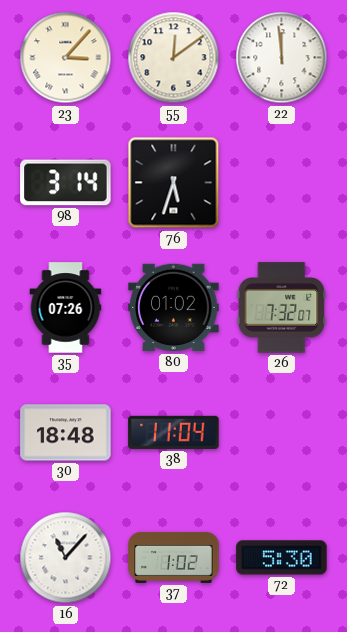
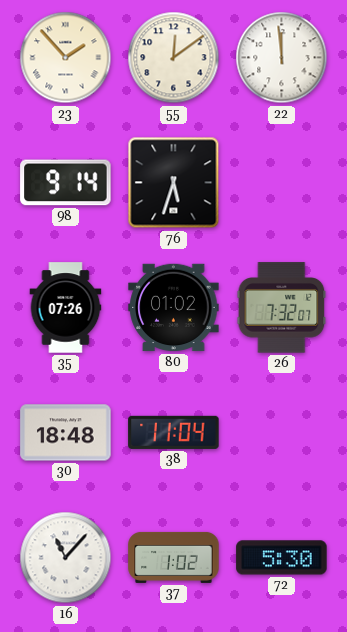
23: 3:07 -> 1:53
98: 3:14 -> 9:14
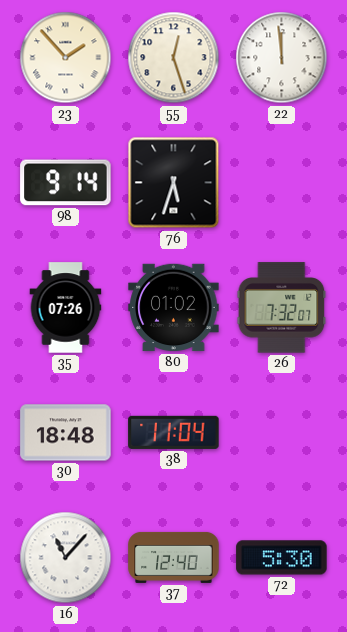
55: 12:09 -> 12:27
37: 1:02 -> 12:40
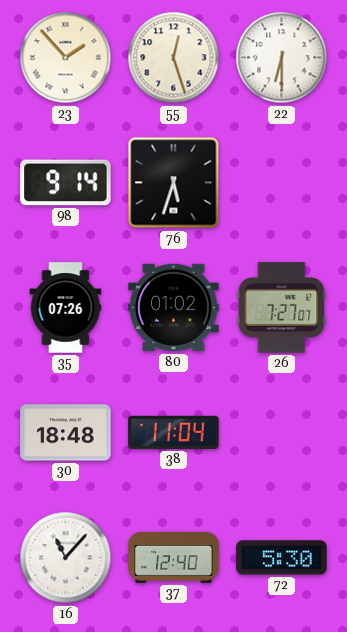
22: 11:59 -> 6:30
26: 7:32 -> 7:27
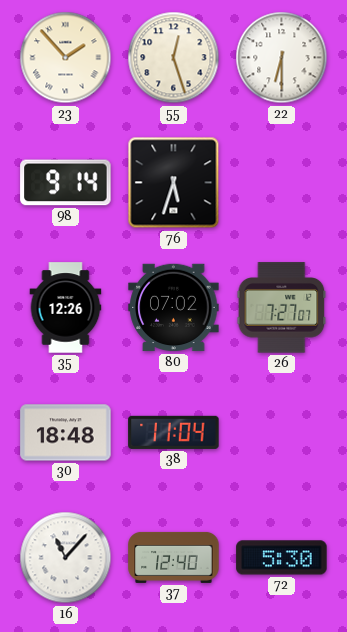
35: 07:26 -> 12:26
80: 01:02 -> 07:02
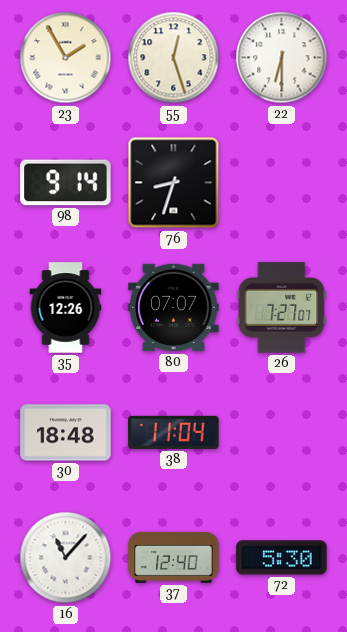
23: 1:53 -> 1:55
76: 5:33 -> 8:33
80: 07:02 -> 07:07
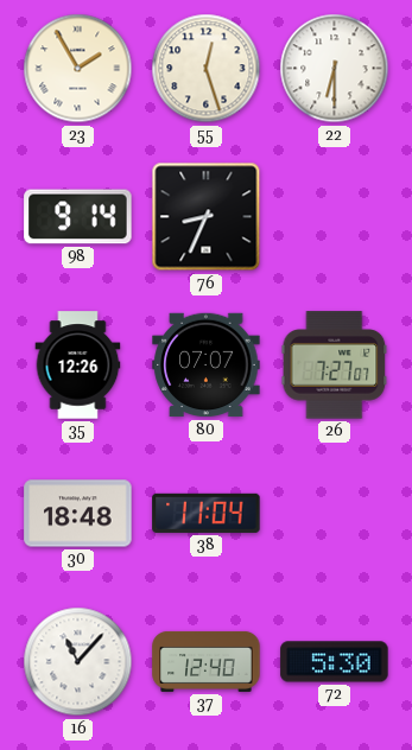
76: 8:33 -> 8:34
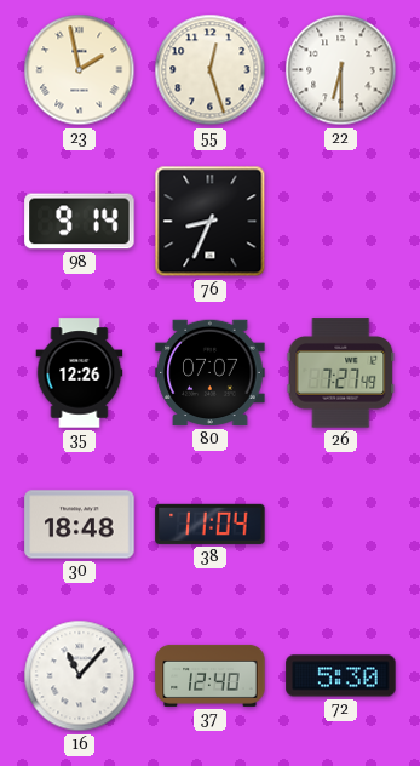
23: 1:55 -> 1:58
26: 7:27:07 -> 7:27:49
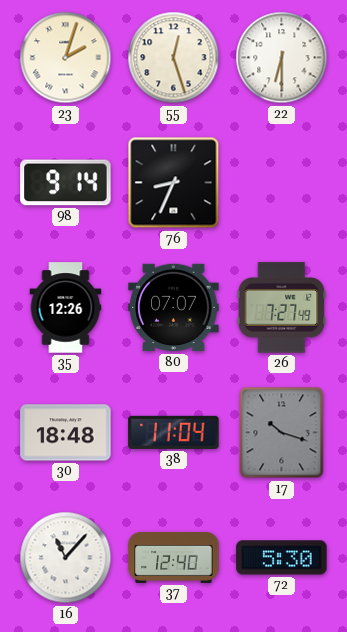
23: 1:58 -> 2:03
17: none -> 10:18
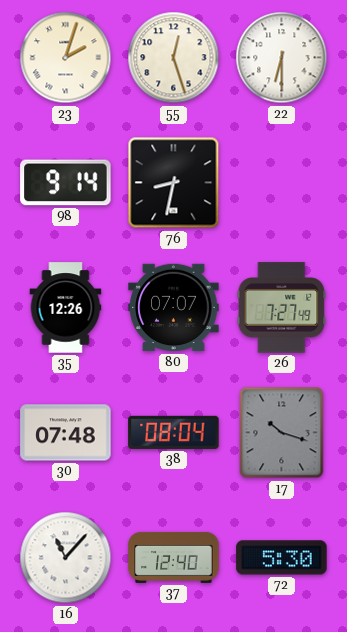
76: 8:34 -> 8:32
30: 18:48 -> 07:48
38: 11:04 -> 08:04
